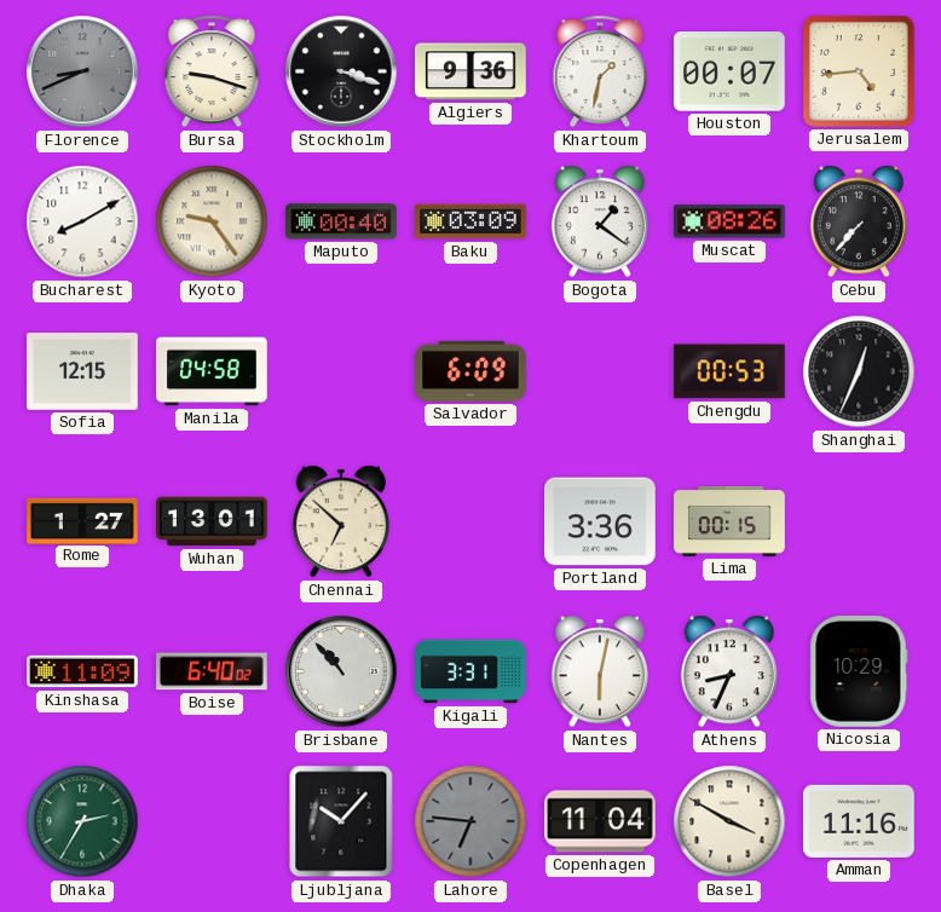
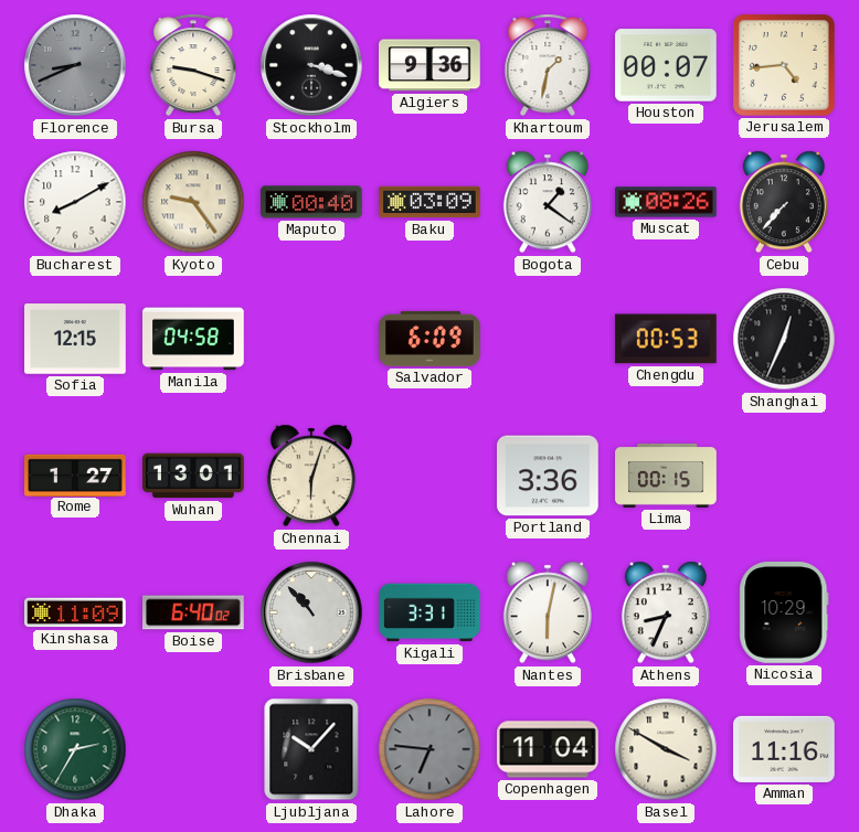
Chennai: 6:52 -> 6:03
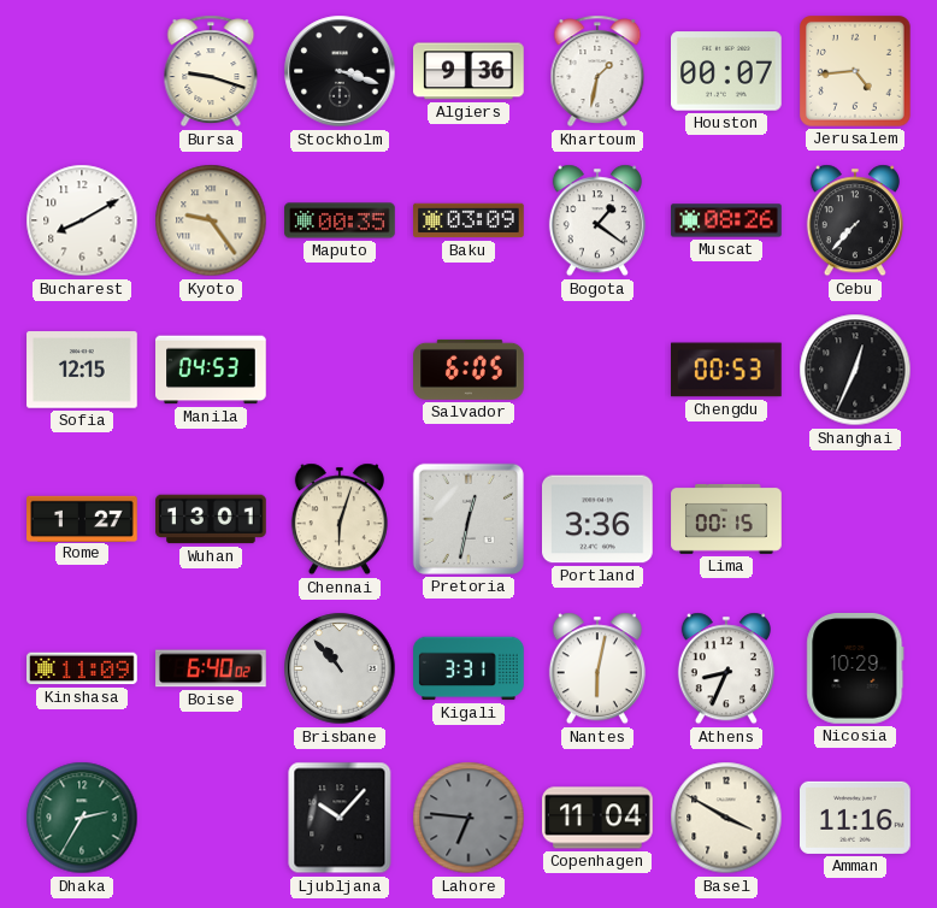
Florence: 8:41 -> none
Maputo: 00:40 -> 00:35
Manila: 04:58 -> 04:53
Salvador: 6:09 -> 6:05
Pretoria: none -> 12:32
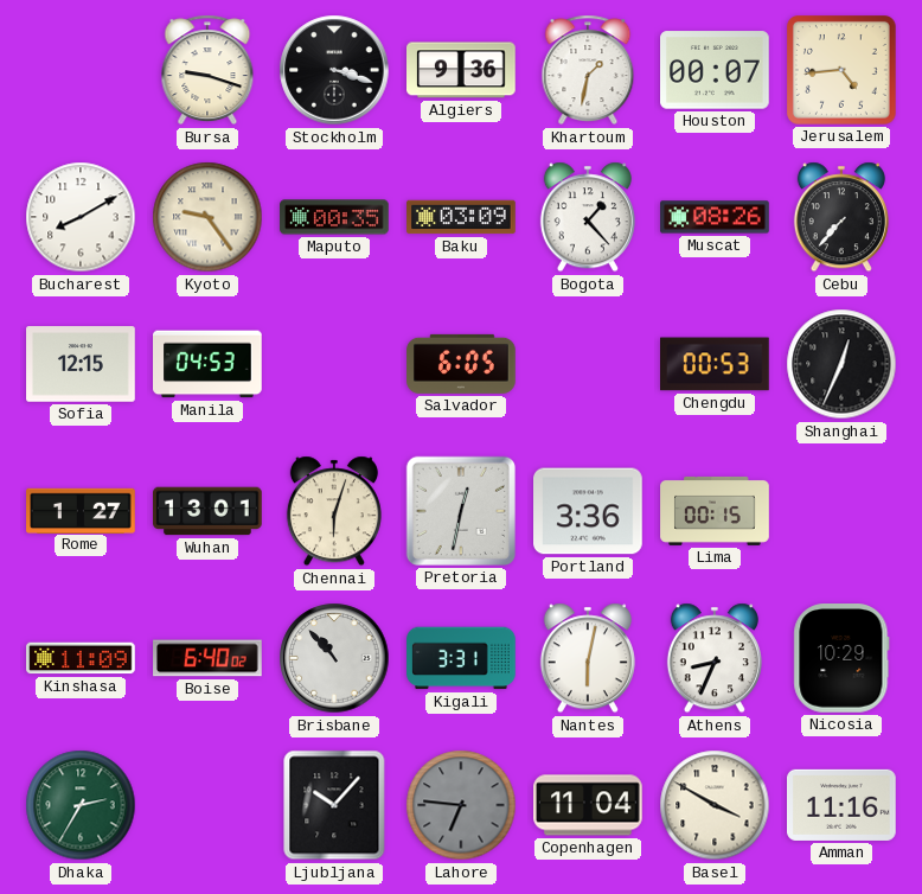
Bogota: 1:21 -> 1:23
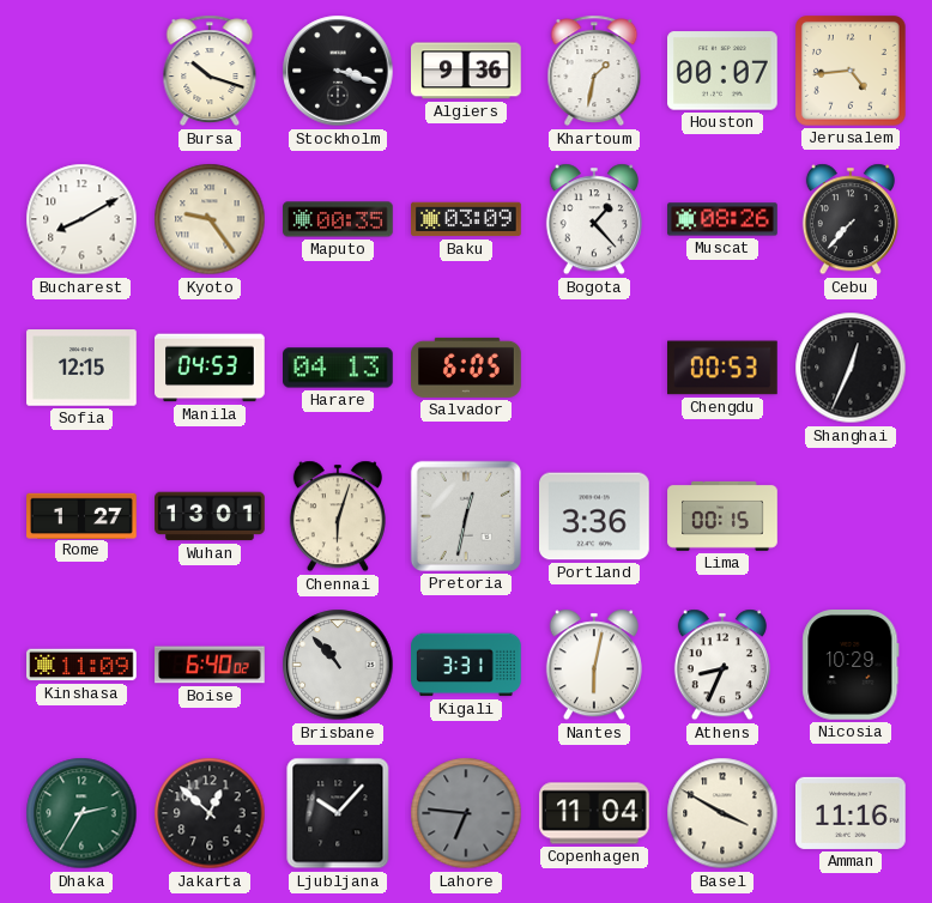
Bursa: 9:18 -> 10:18
Harare: none -> 04:13
Jakarta: none -> 12:52
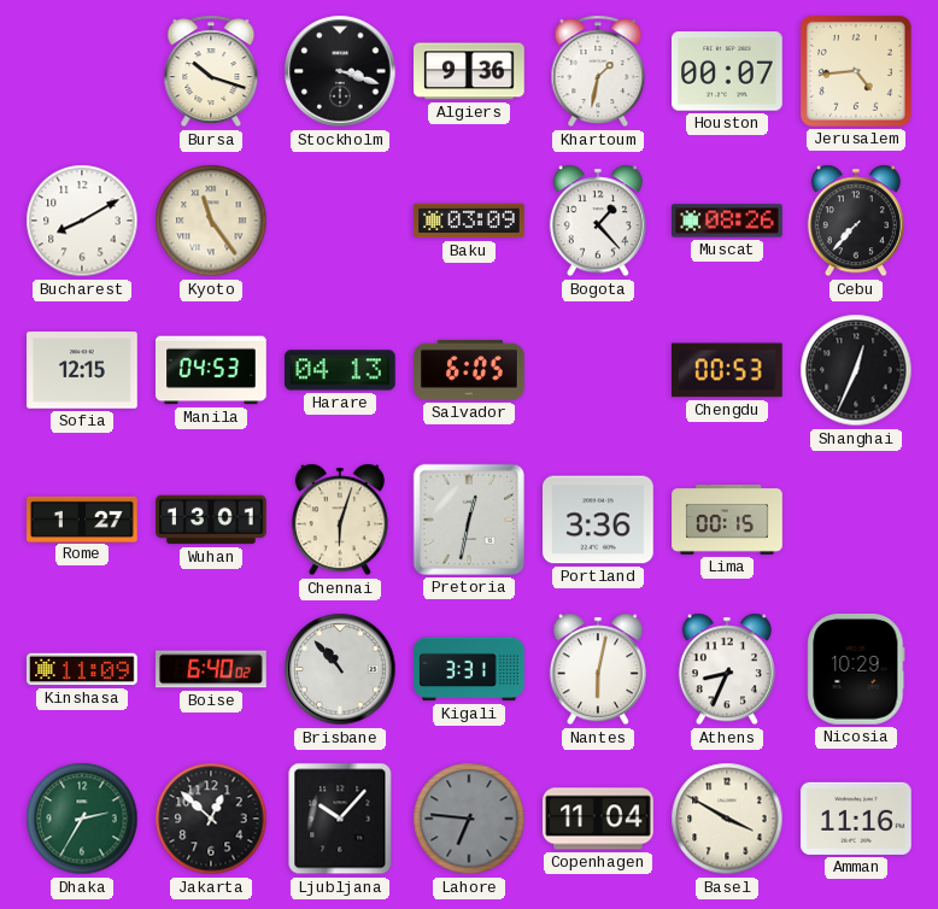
Kyoto: 9:24 -> 11:24
Maputo: 00:35 -> none
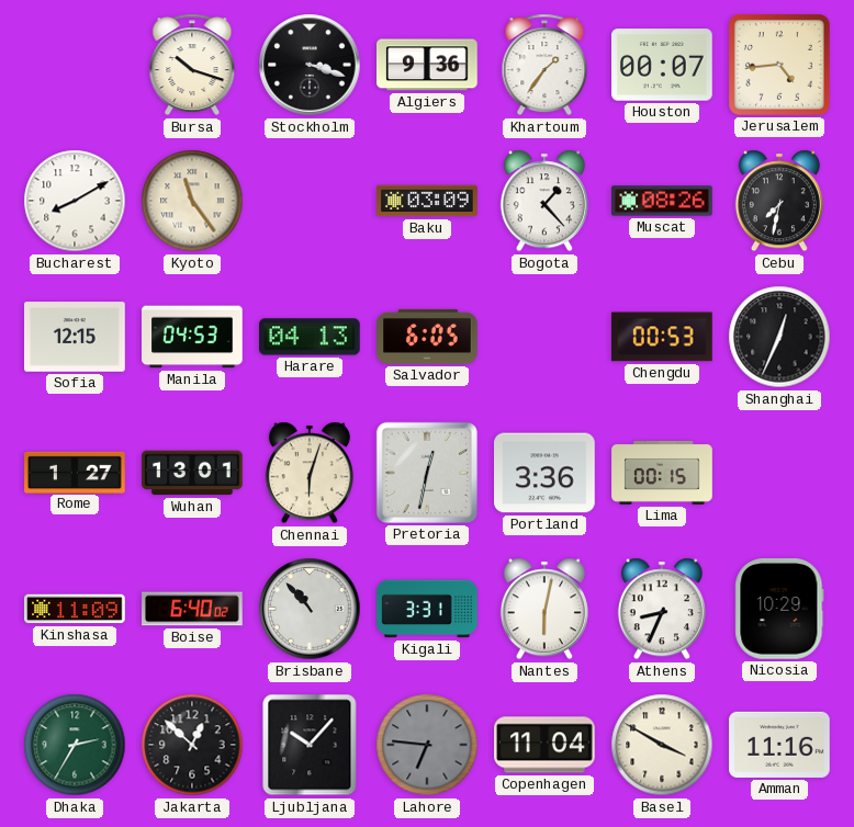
Khartoum: 1:32 -> 1:36
Cebu: 7:37 -> 7:32
